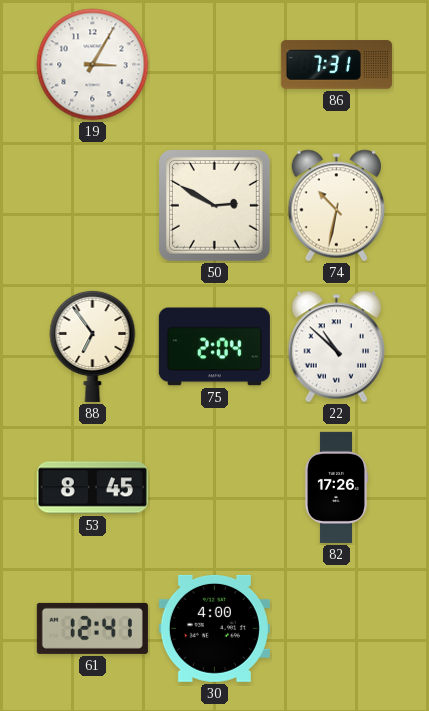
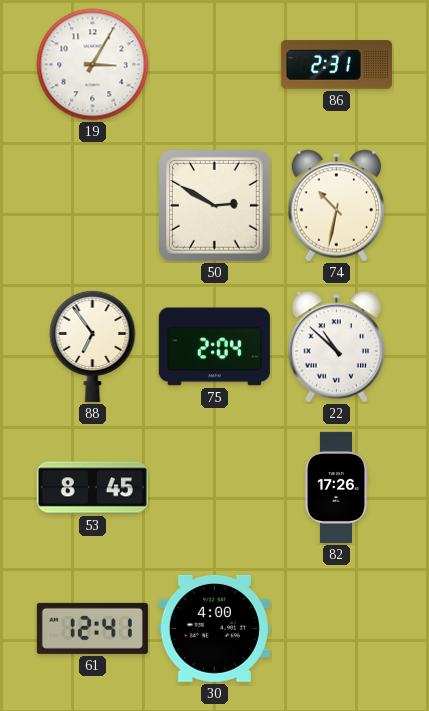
86: 7:31 -> 2:31
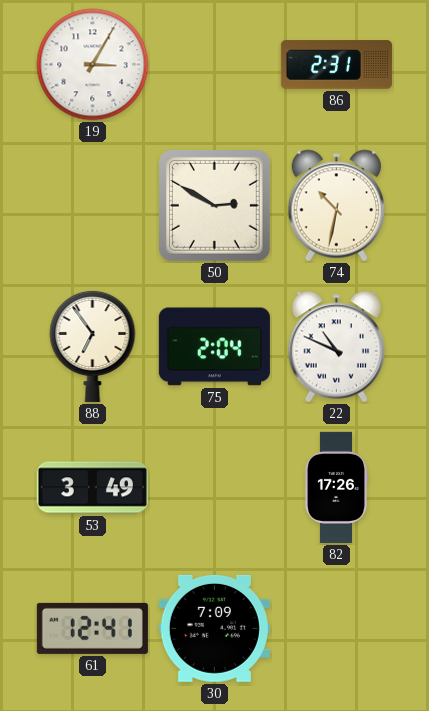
22: 10:52 -> 10:49
53: 8:45 -> 3:49
30: 4:00 -> 7:09
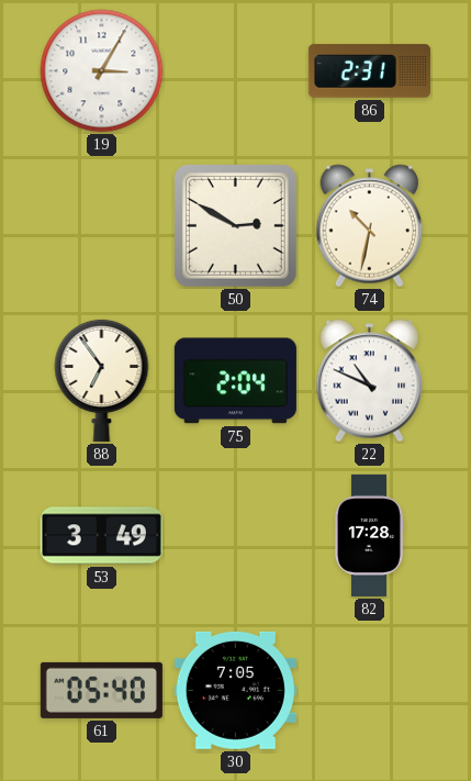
82: 17:26 -> 17:28
61: 12:41 -> 05:40
30: 7:09 -> 7:05
